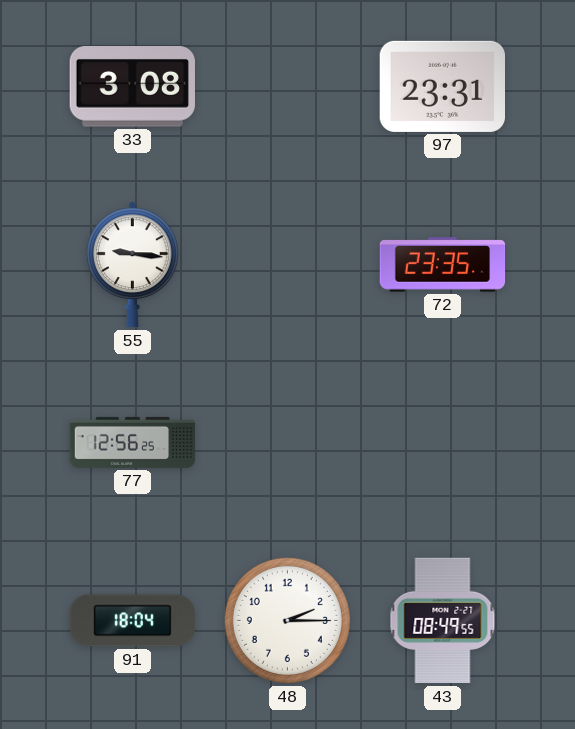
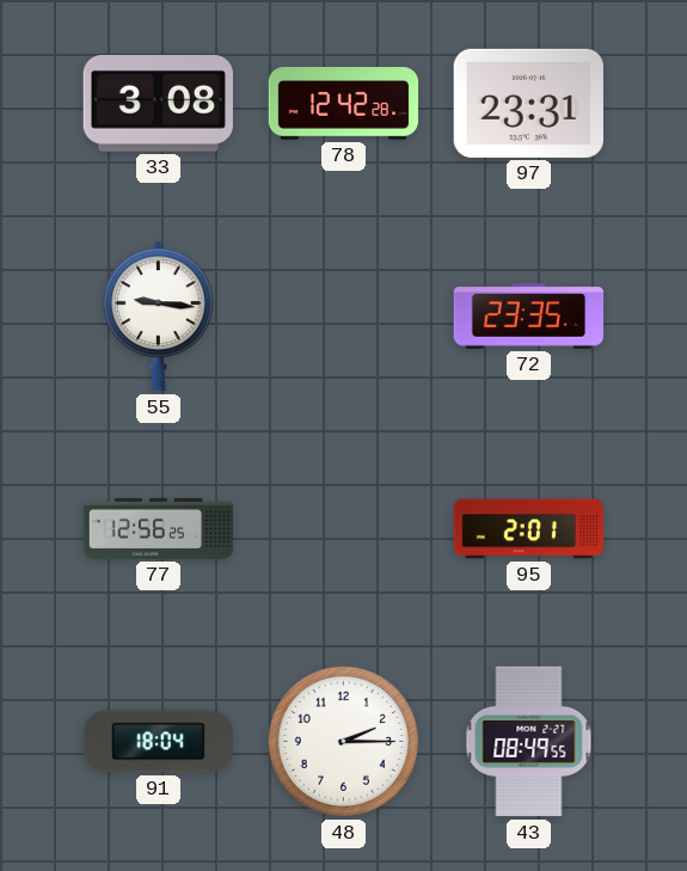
78: none -> 12:42
95: none -> 2:01
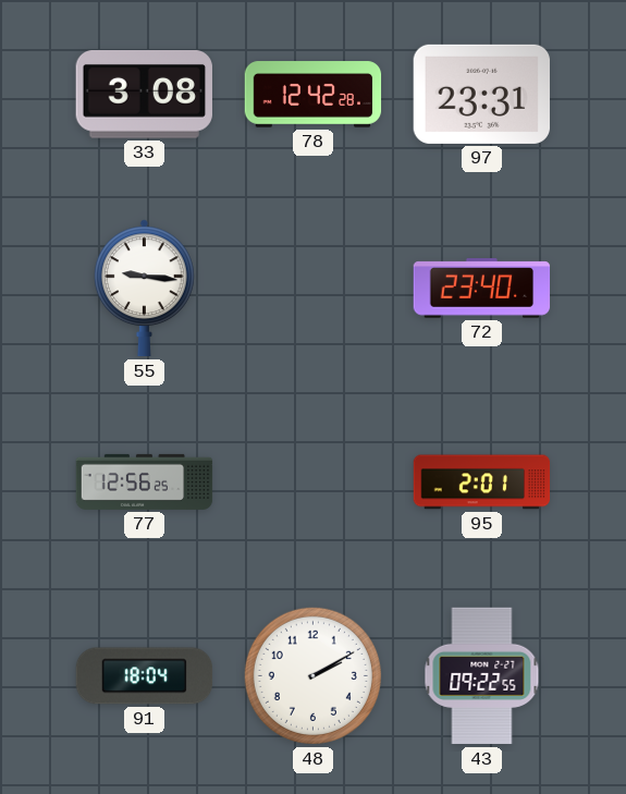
72: 23:35 -> 23:40
48: 2:15 -> 2:10
43: 08:49 -> 09:22
